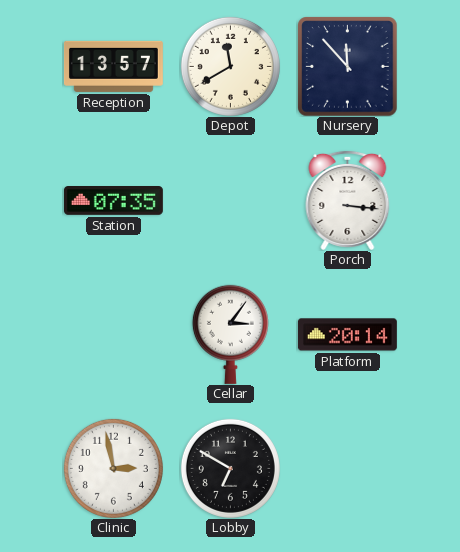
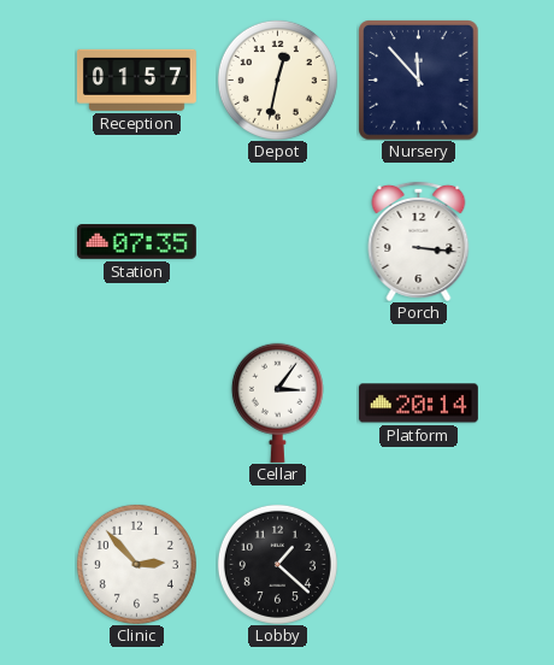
Reception: 13:57 -> 01:57
Depot: 11:40 -> 12:32
Clinic: 2:58 -> 2:53
Lobby: 6:50 -> 1:22
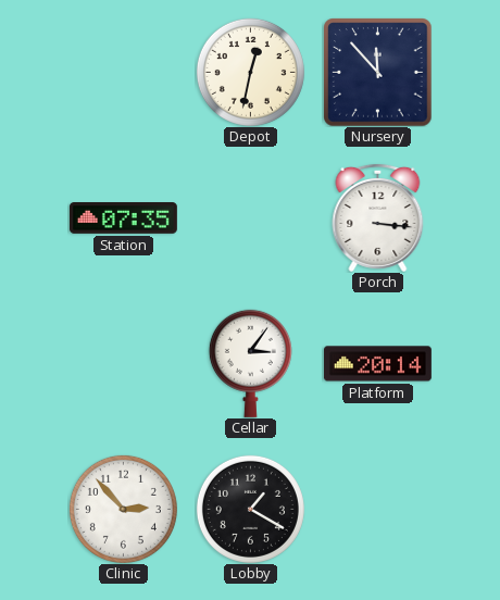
Reception: 01:57 -> none
Lobby: 1:22 -> 1:20
